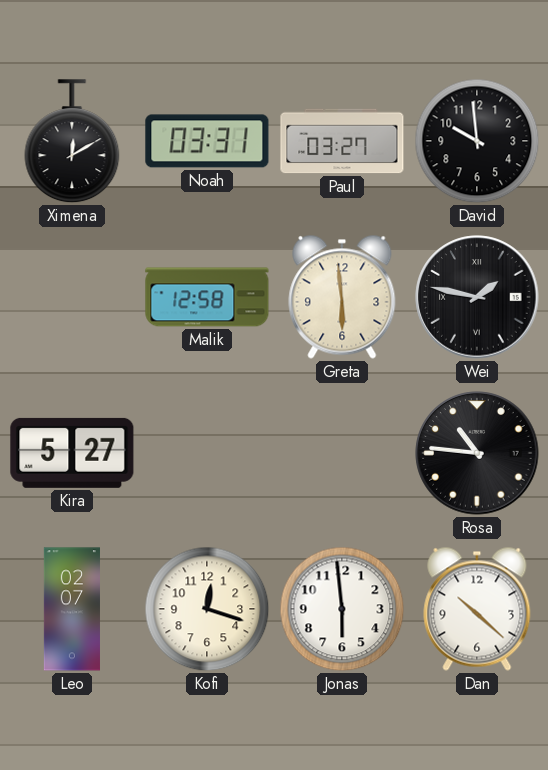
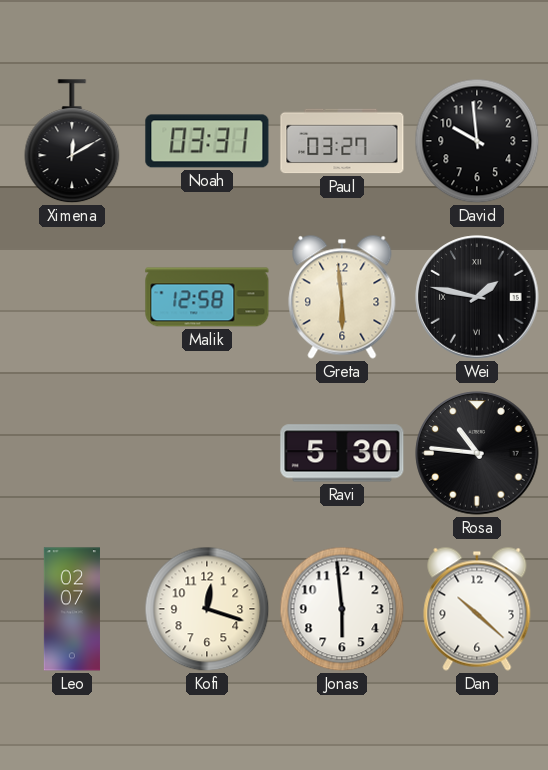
Kira: 5:27 -> none
Ravi: none -> 5:30
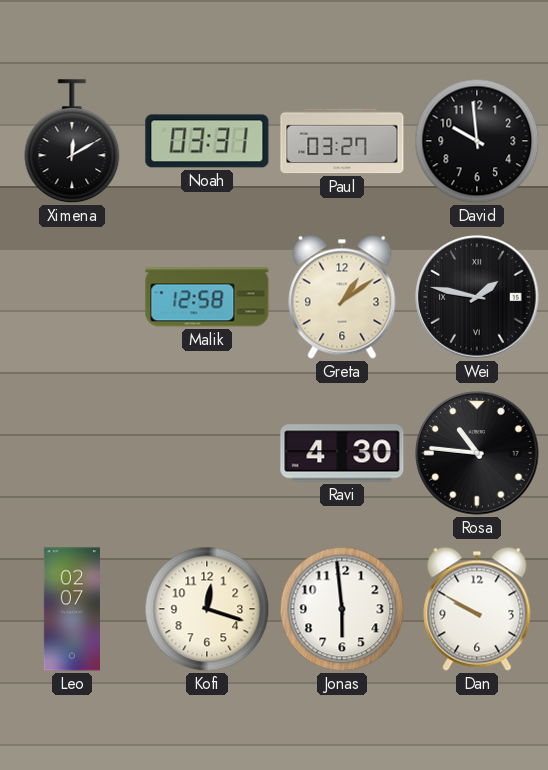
Greta: 5:59 -> 1:09
Ravi: 5:30 -> 4:30
Dan: 10:22 -> 9:50
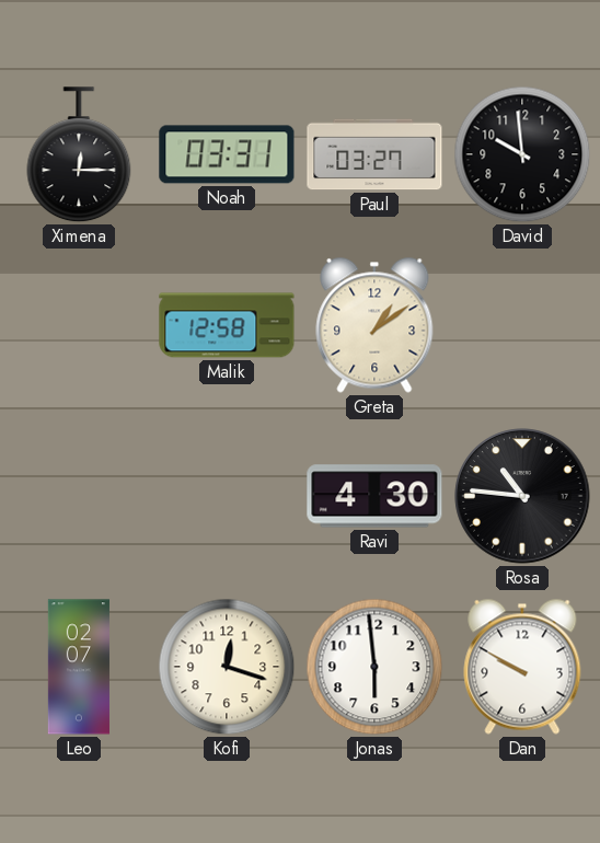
Ximena: 12:10 -> 12:15
Wei: 1:47 -> none
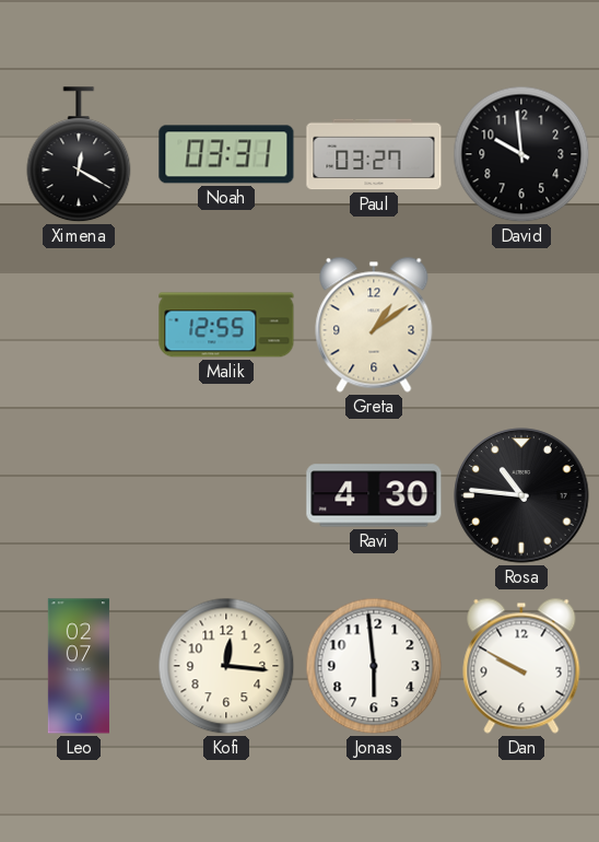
Ximena: 12:15 -> 12:20
Malik: 12:58 -> 12:55
Kofi: 12:18 -> 12:16
